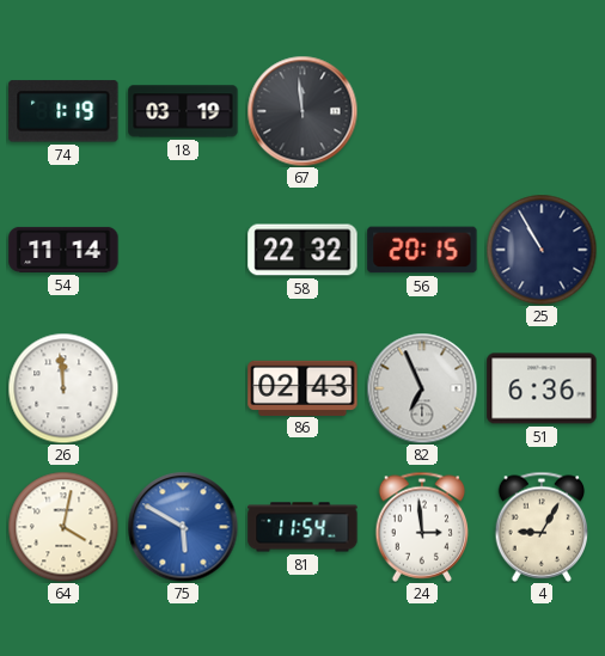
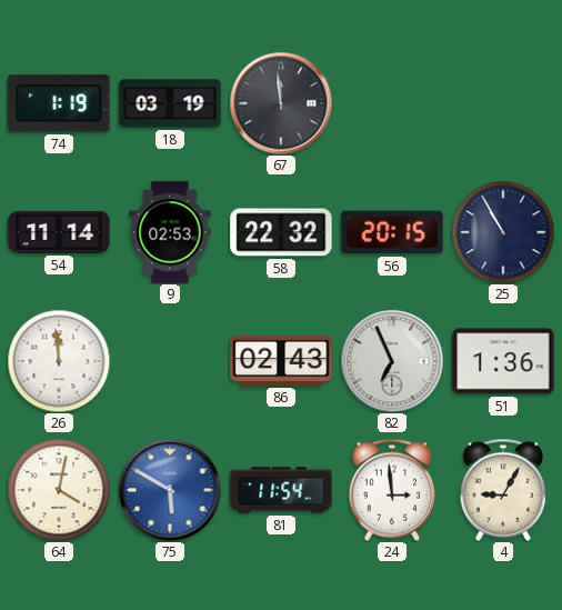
9: none -> 02:53
51: 6:36 -> 1:36
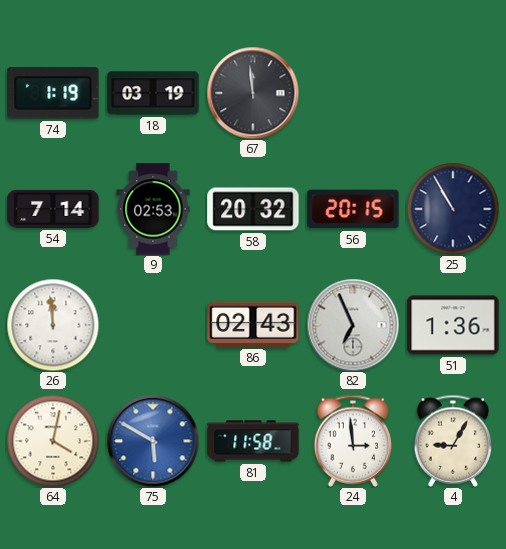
54: 11:14 -> 7:14
58: 22:32 -> 20:32
81: 11:54 -> 11:58
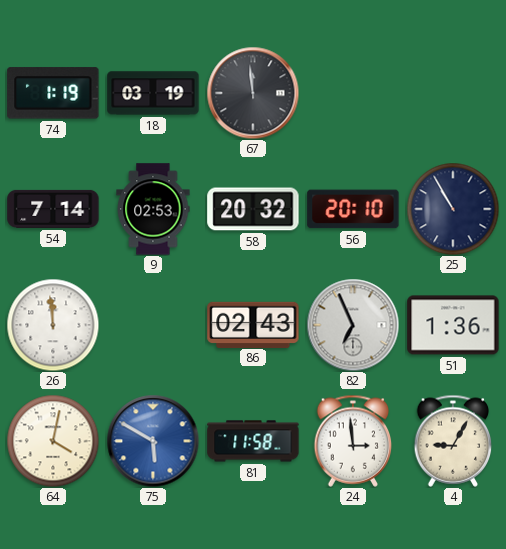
56: 20:15 -> 20:10
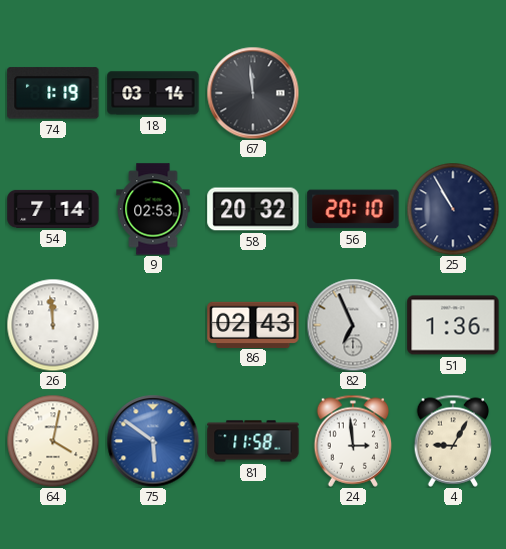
18: 03:19 -> 03:14
75: 5:50 -> 5:51
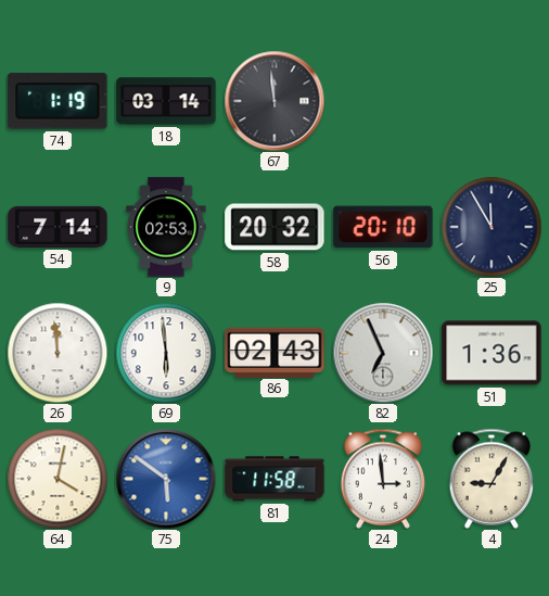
25: 10:55 -> 11:55
69: none -> 5:59
